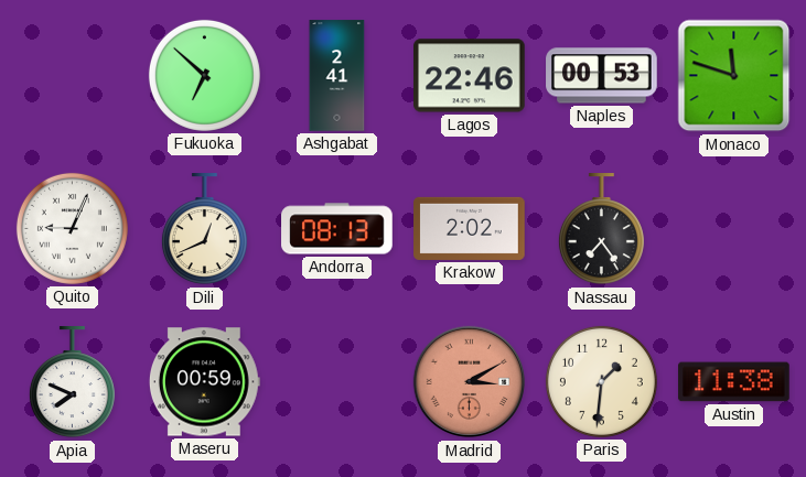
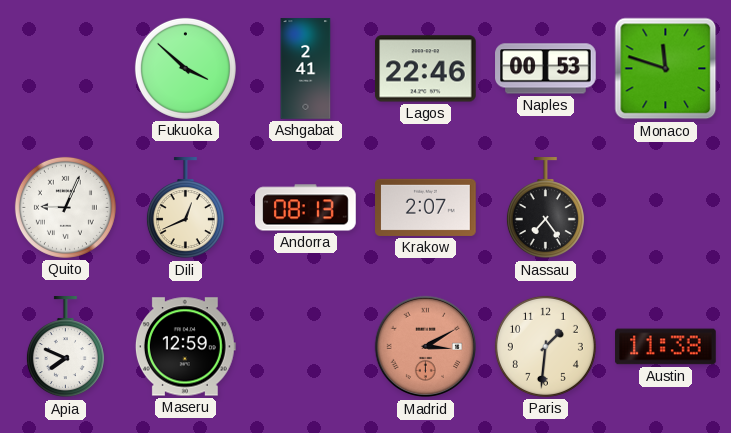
Fukuoka: 6:52 -> 3:52
Krakow: 2:02 -> 2:07
Maseru: 00:59 -> 12:59
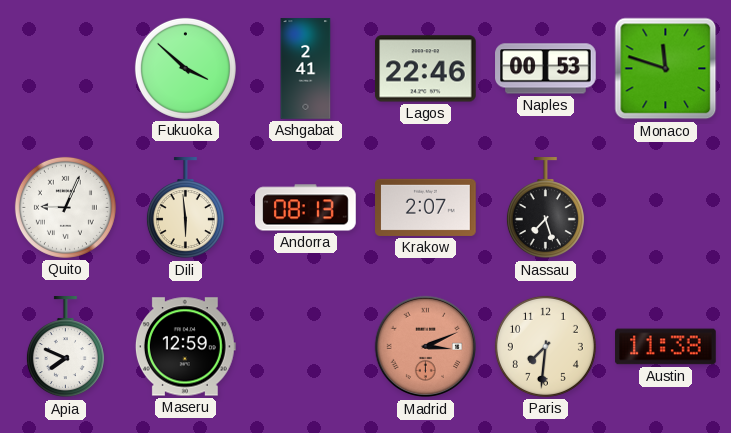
Dili: 12:41 -> 5:59
Nassau: 7:24 -> 7:27
Madrid: 3:10 -> 3:11
Paris: 1:31 -> 7:31
